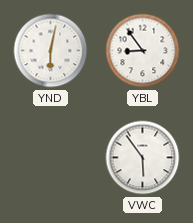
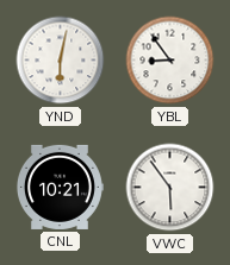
CNL: none -> 10:21
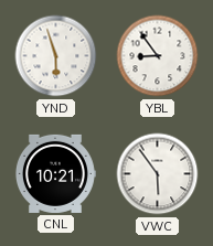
YND: 6:02 -> 5:57
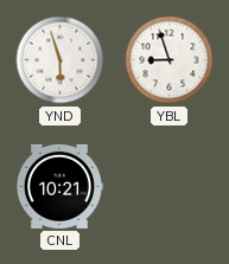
YBL: 8:54 -> 8:57
VWC: 5:54 -> none
